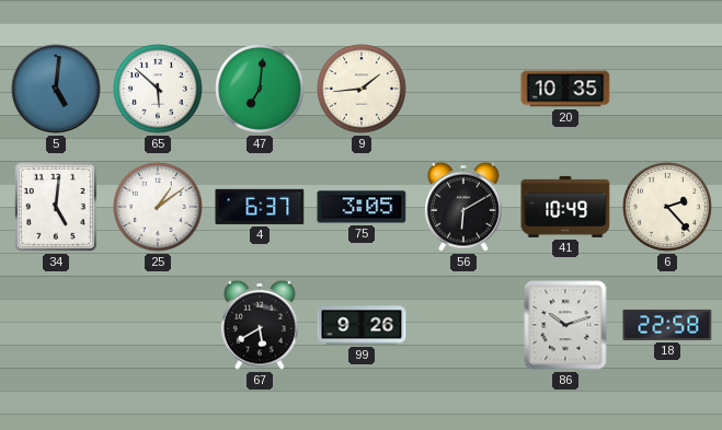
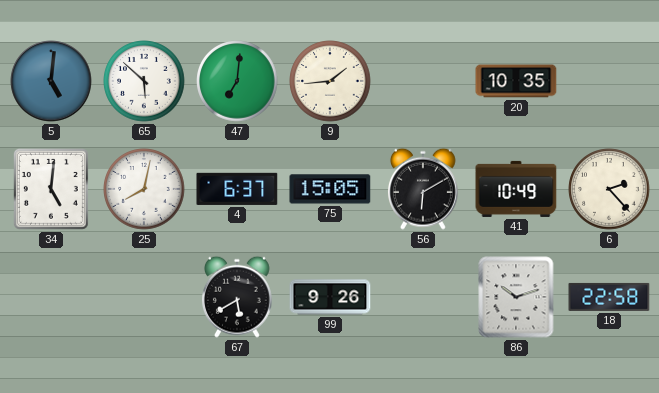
25: 1:09 -> 8:02
75: 3:05 -> 15:05
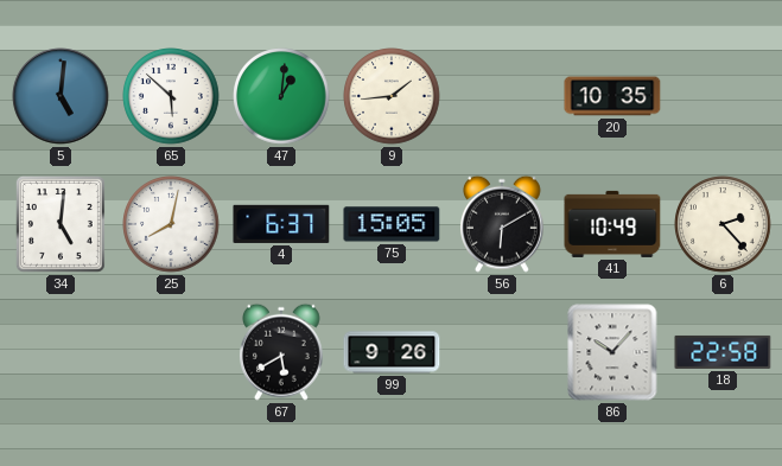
47: 7:01 -> 1:01
86: 10:12 -> 10:07
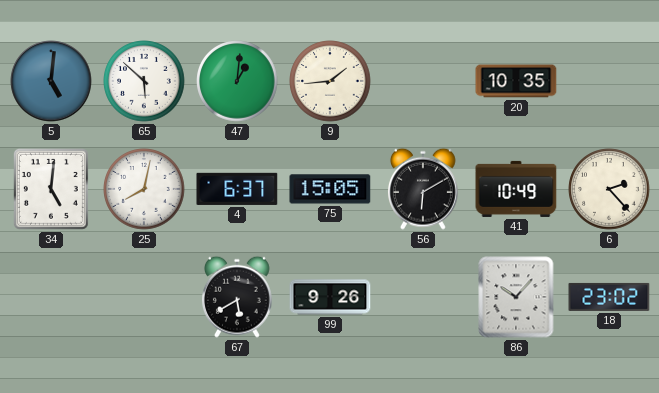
18: 22:58 -> 23:02
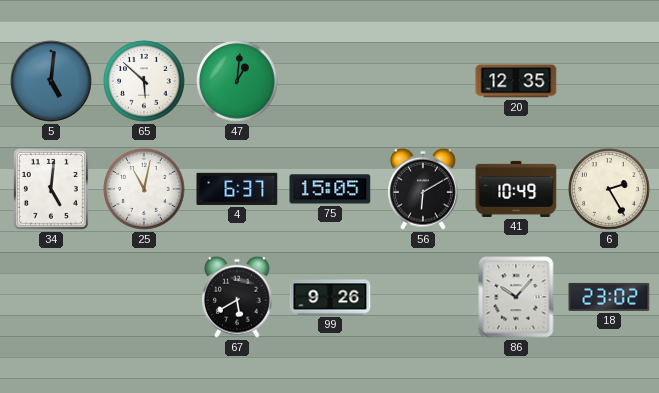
9: 1:44 -> none
20: 10:35 -> 12:35
25: 8:02 -> 11:02
6: 2:23 -> 2:25
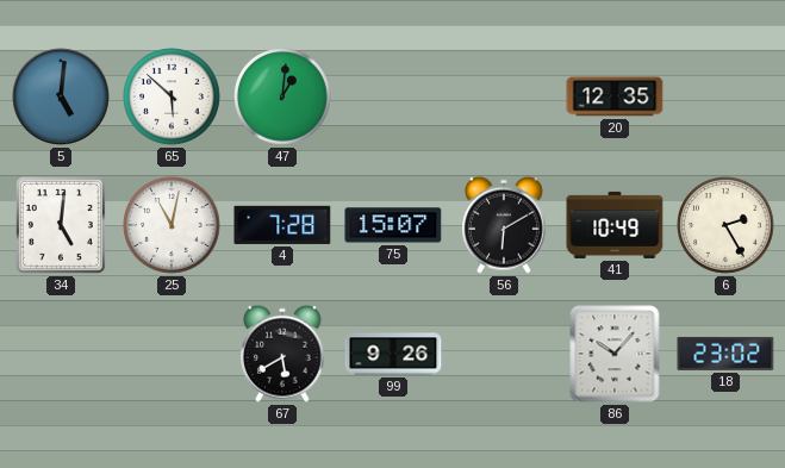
4: 6:37 -> 7:28
75: 15:05 -> 15:07
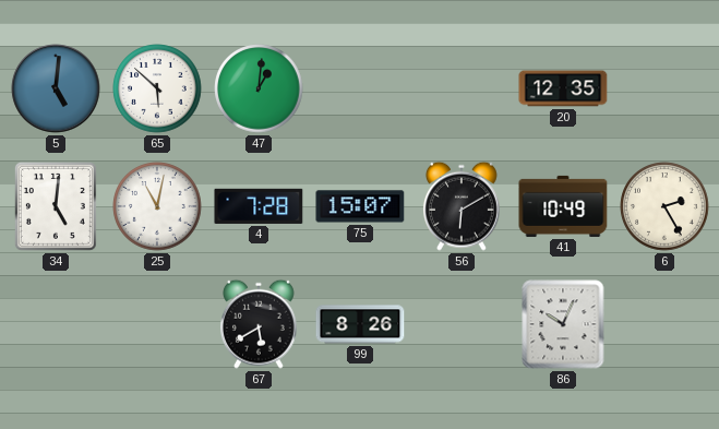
99: 9:26 -> 8:26
86: 10:07 -> 10:04
18: 23:02 -> none
